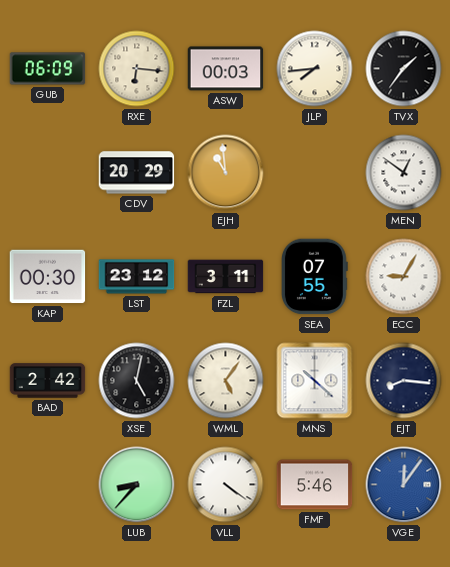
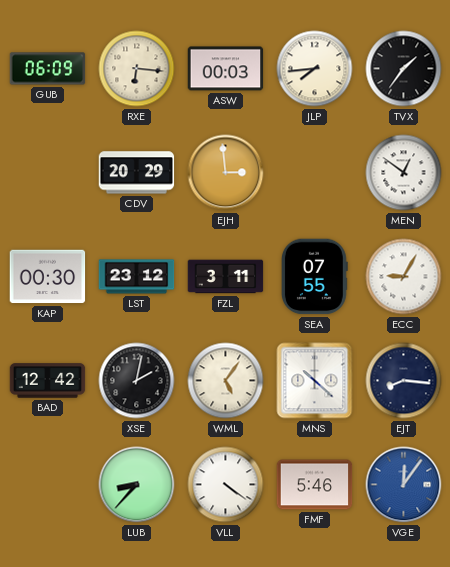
EJH: 10:59 -> 2:59
BAD: 2:42 -> 12:42
XSE: 5:02 -> 2:02
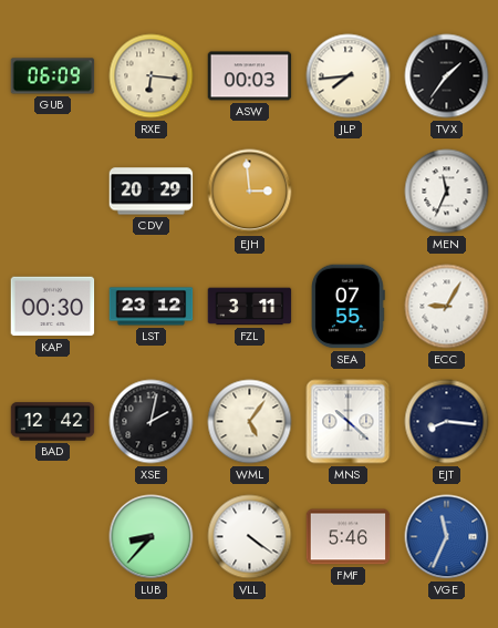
MEN: 12:51 -> 11:34
VGE: 12:06 -> 11:34
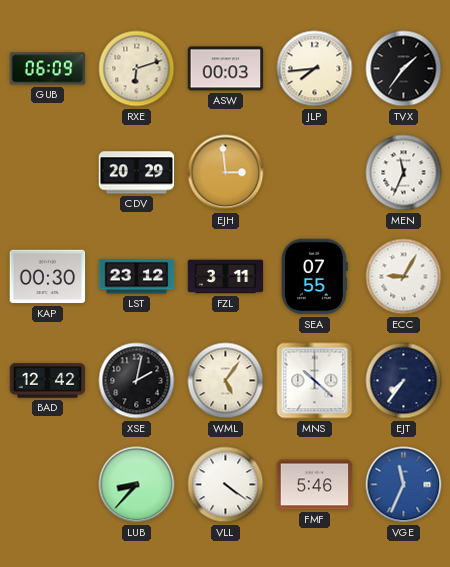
RXE: 6:16 -> 6:12
EJT: 8:16 -> 7:36
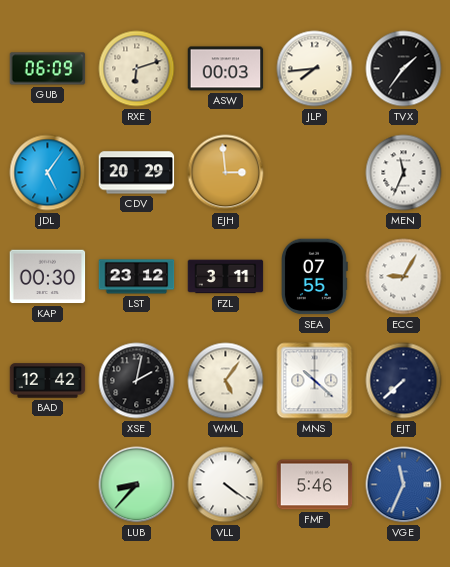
JDL: none -> 5:06
EJT: 7:36 -> 7:38
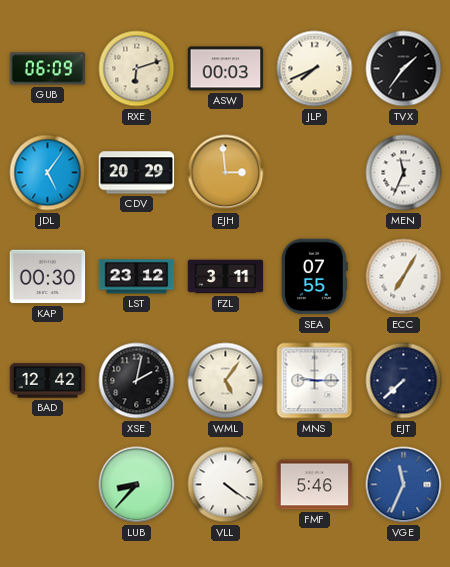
JLP: 7:44 -> 7:41
ECC: 9:05 -> 7:05
MNS: 10:22 -> 9:15
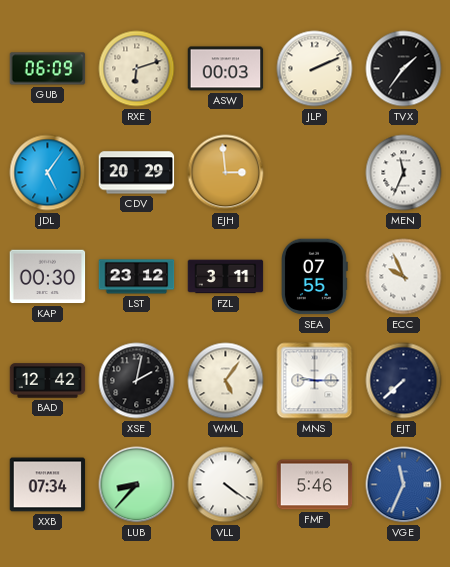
JLP: 7:41 -> 2:11
ECC: 7:05 -> 9:56
XXB: none -> 07:34
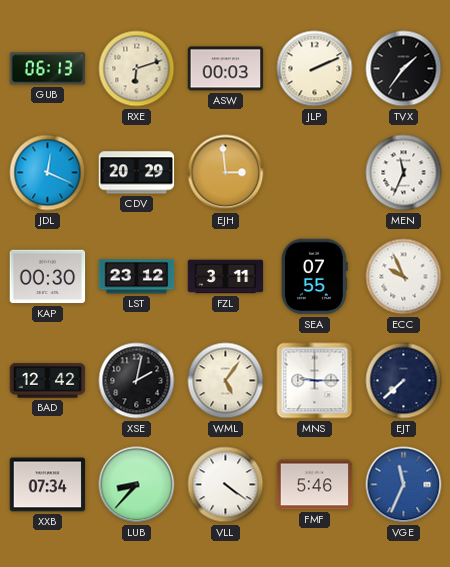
GUB: 06:09 -> 06:13
JDL: 5:06 -> 12:19
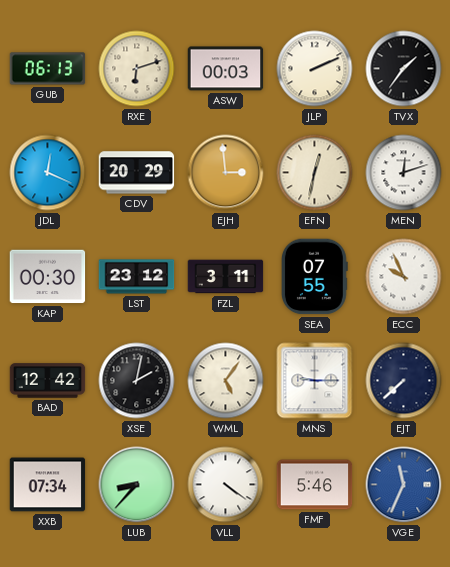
EFN: none -> 12:32
MEN: 11:34 -> 12:12
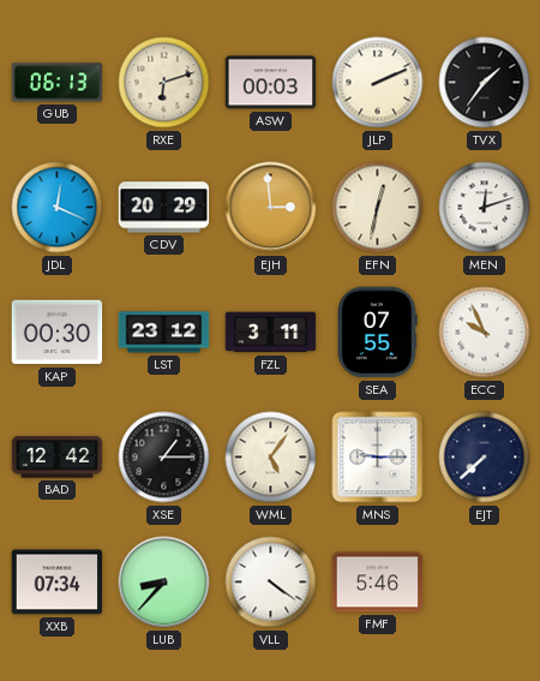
XSE: 2:02 -> 1:15
VGE: 11:34 -> none
